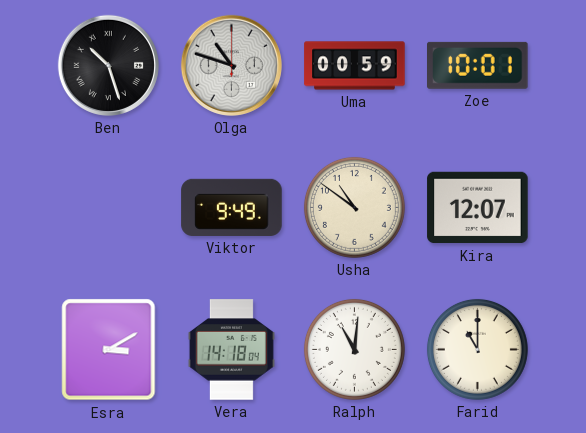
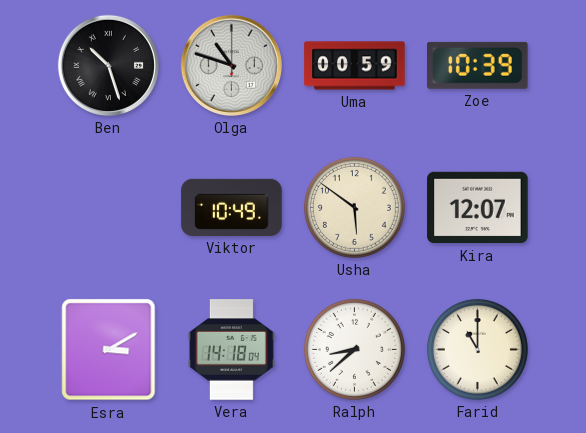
Zoe: 10:01 -> 10:39
Viktor: 9:49 -> 10:49
Usha: 10:51 -> 5:51
Ralph: 11:01 -> 8:38
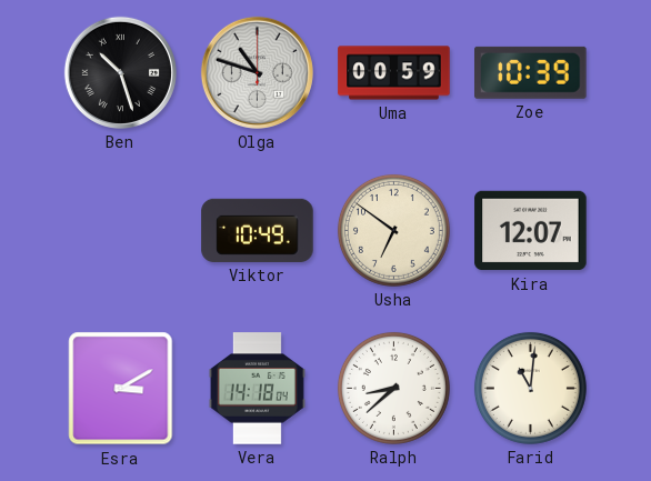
Usha: 5:51 -> 6:51
Farid: 11:00 -> 11:01
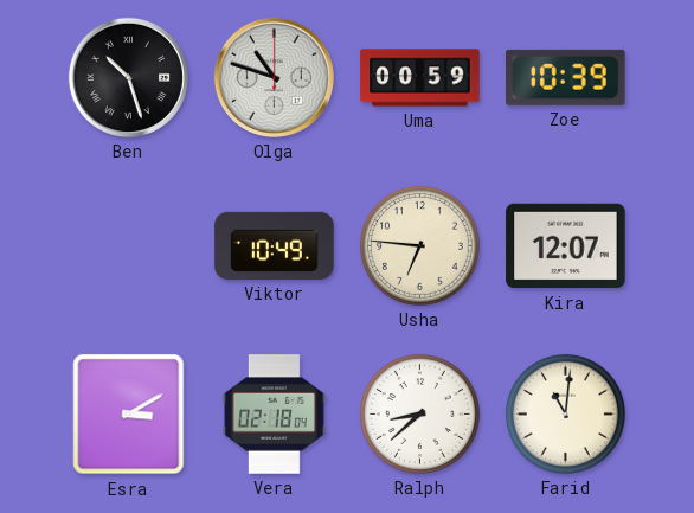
Usha: 6:51 -> 6:46
Vera: 14:18 -> 02:18
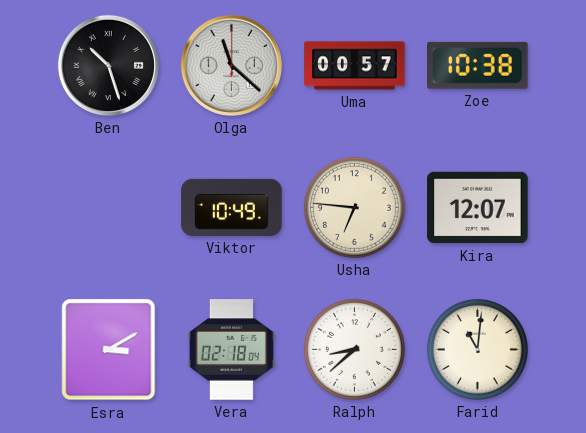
Olga: 10:48 -> 11:22
Uma: 00:59 -> 00:57
Zoe: 10:39 -> 10:38
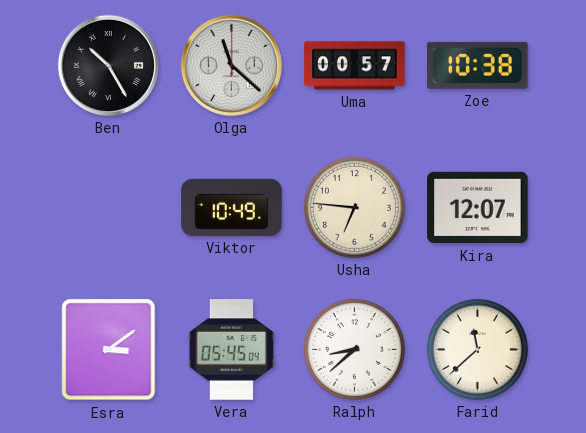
Ben: 10:27 -> 10:25
Esra: 3:10 -> 3:09
Vera: 02:18 -> 05:45
Farid: 11:01 -> 11:38
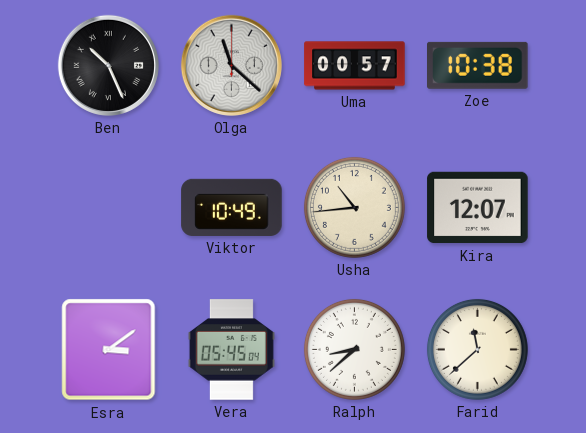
Ben: 10:25 -> 10:26
Usha: 6:46 -> 10:44
